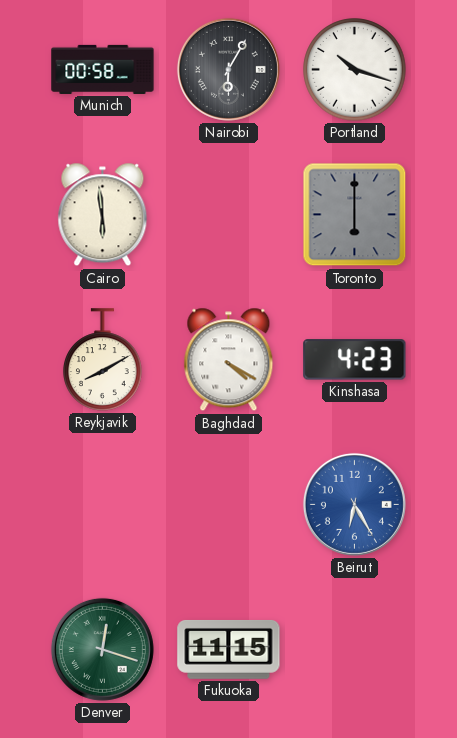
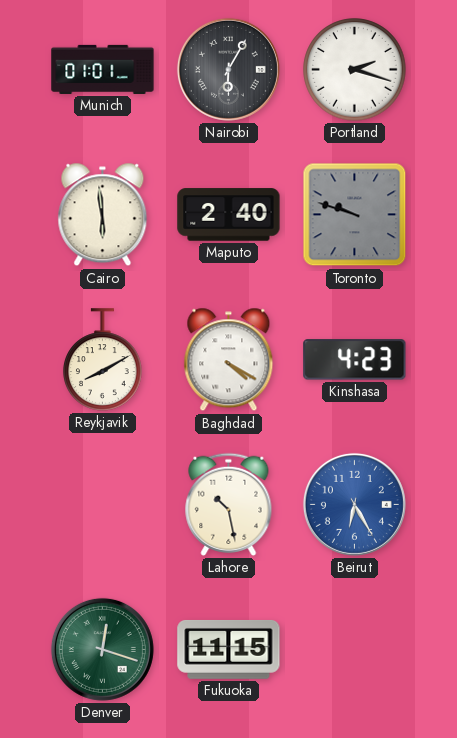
Munich: 00:58 -> 01:01
Portland: 10:18 -> 2:18
Maputo: none -> 2:40
Toronto: 6:00 -> 9:48
Lahore: none -> 10:28
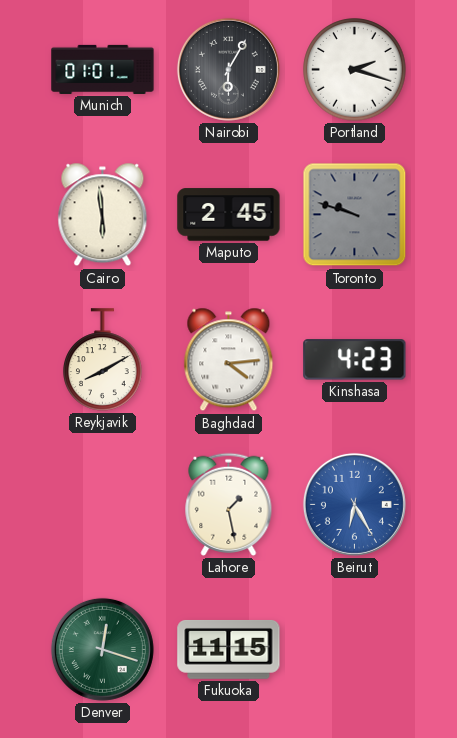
Maputo: 2:40 -> 2:45
Baghdad: 4:20 -> 4:14
Lahore: 10:28 -> 1:28
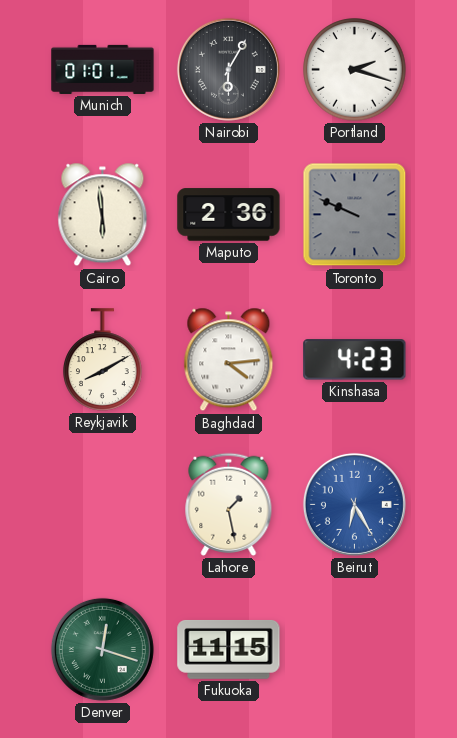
Maputo: 2:45 -> 2:36
Toronto: 9:48 -> 9:49
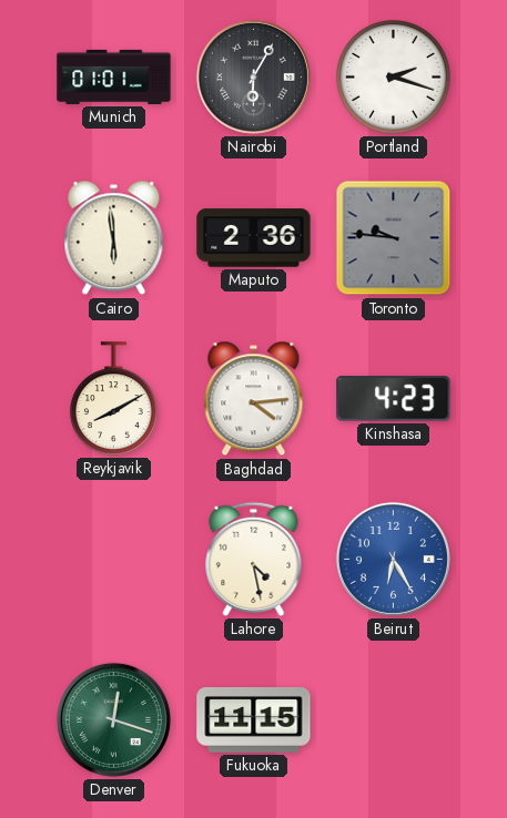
Toronto: 9:49 -> 9:46
Lahore: 1:28 -> 4:28
